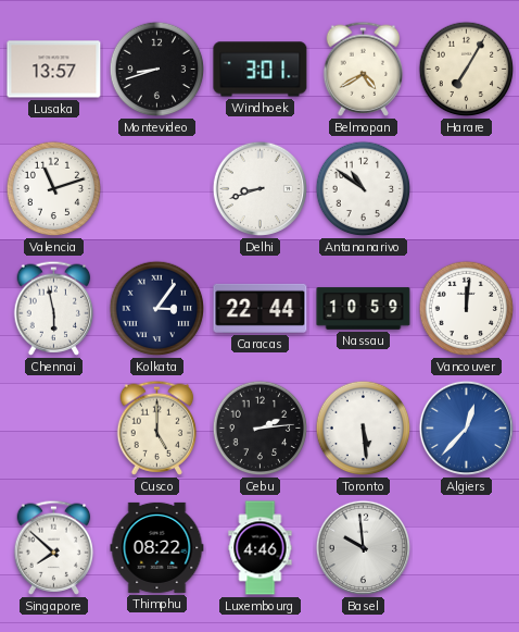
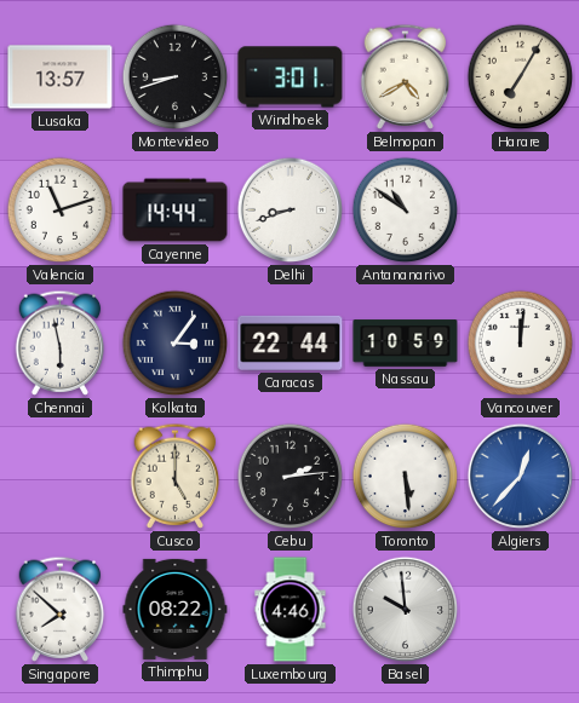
Cayenne: none -> 14:44
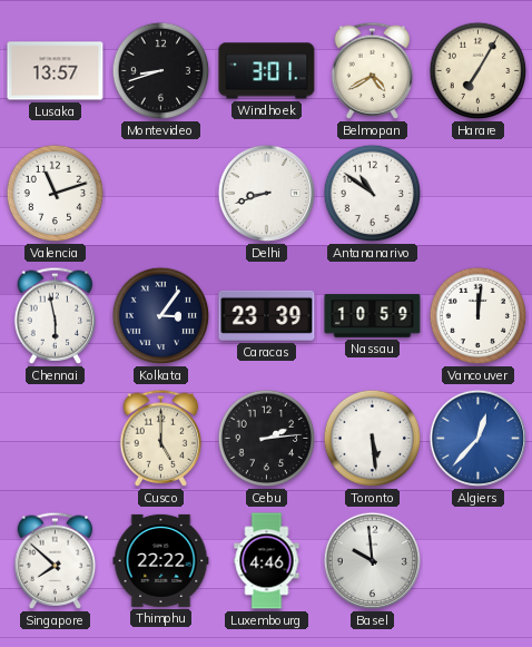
Cayenne: 14:44 -> none
Caracas: 22:44 -> 23:39
Thimphu: 08:22 -> 22:22
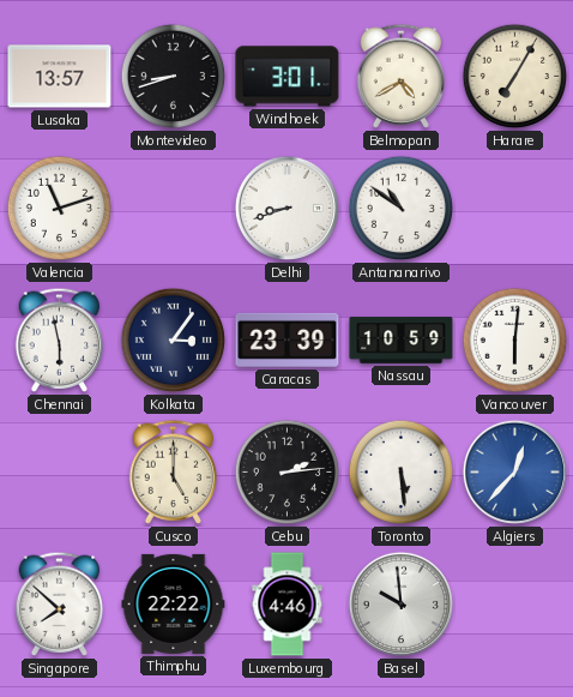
Vancouver: 12:01 -> 6:01
